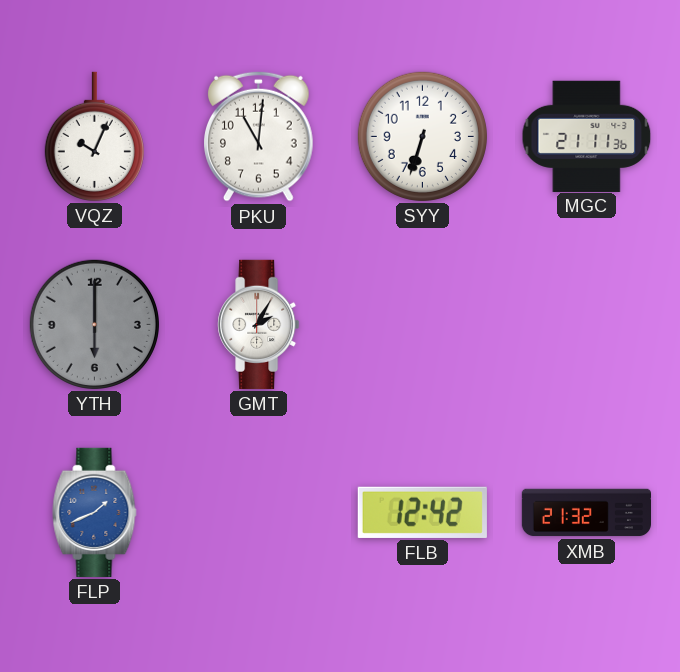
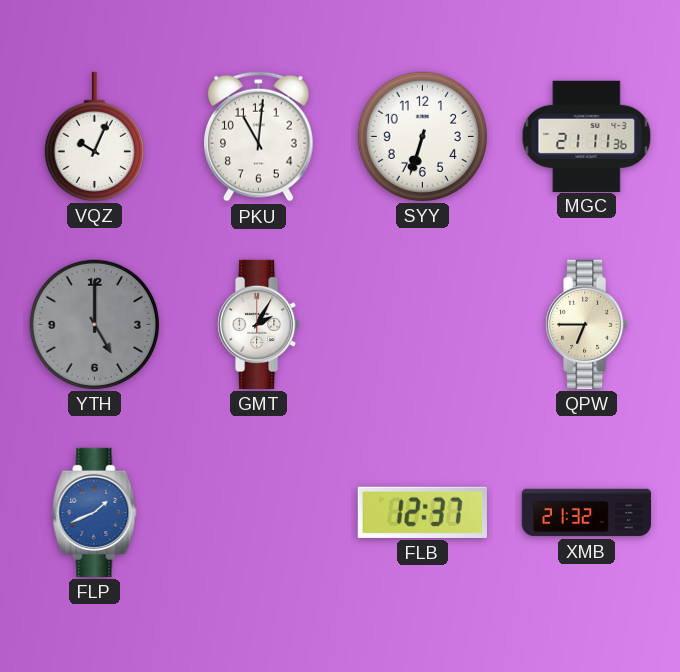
YTH: 6:00 -> 5:00
QPW: none -> 6:45
FLB: 12:42 -> 12:37
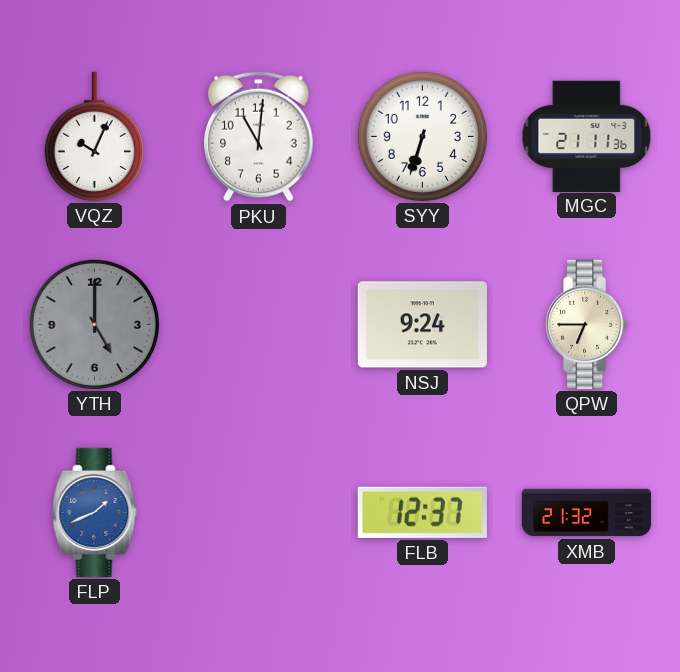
GMT: 2:05 -> none
NSJ: none -> 9:24
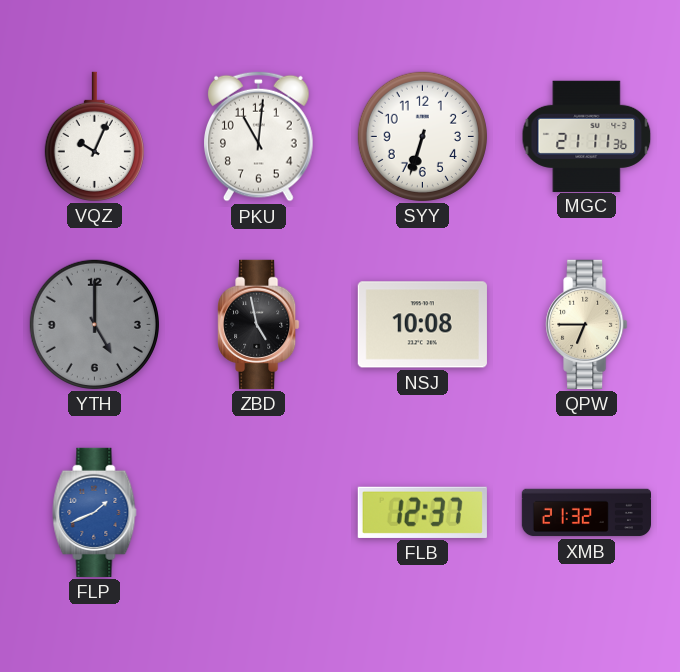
ZBD: none -> 4:58
NSJ: 9:24 -> 10:08
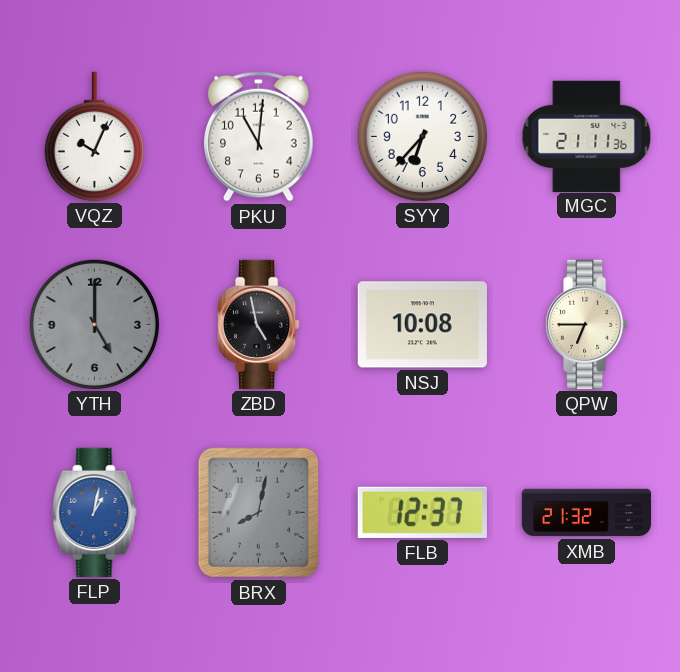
SYY: 6:33 -> 6:37
FLP: 1:41 -> 1:02
BRX: none -> 8:02
